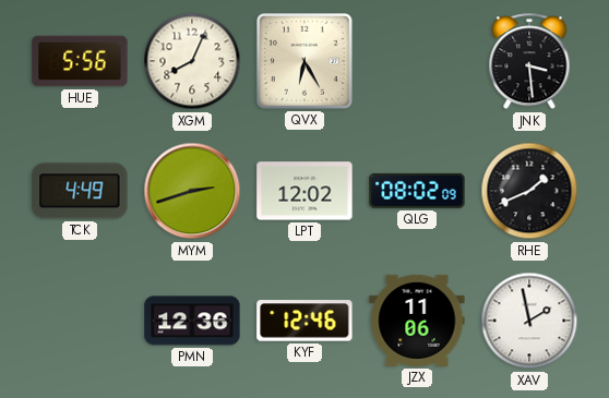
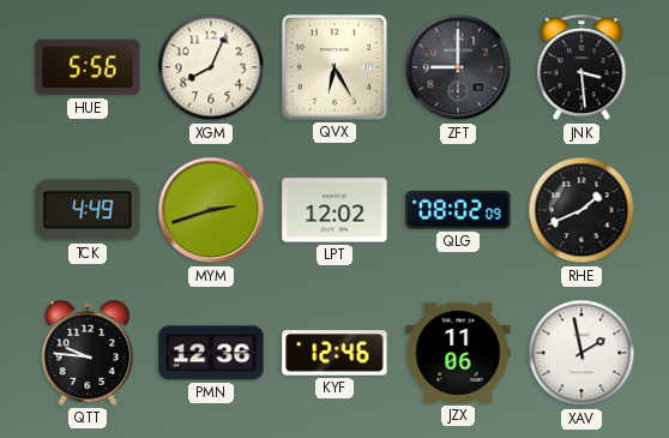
ZFT: none -> 9:00
QTT: none -> 9:46
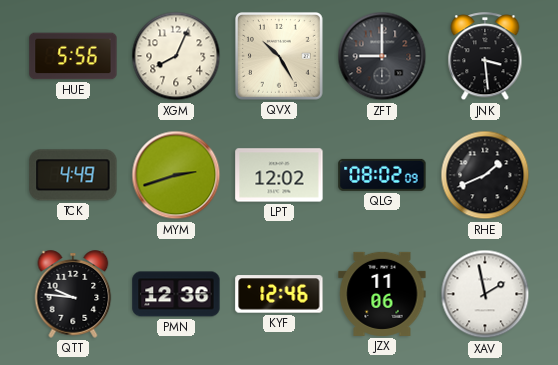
QVX: 6:25 -> 10:25
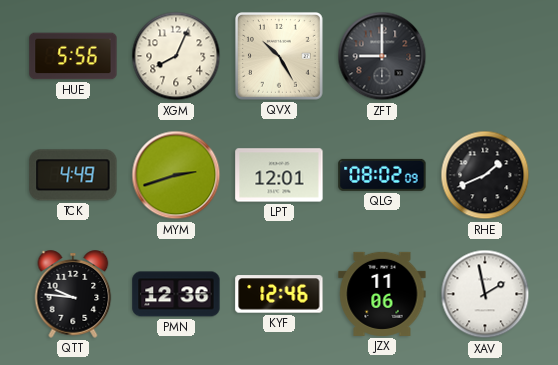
JNK: 3:29 -> none
LPT: 12:02 -> 12:01
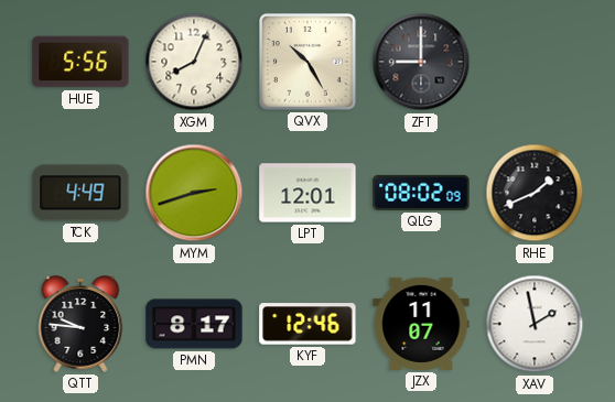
PMN: 12:36 -> 8:17
JZX: 11:06 -> 11:07
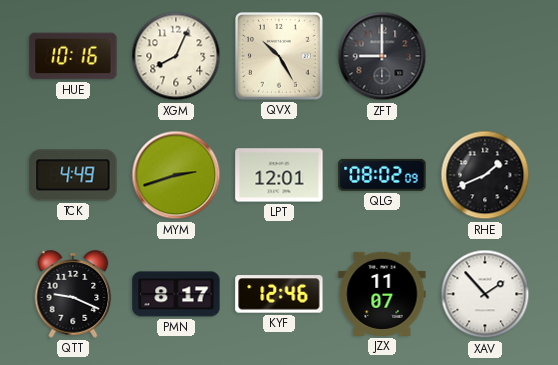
HUE: 5:56 -> 10:16
QTT: 9:46 -> 9:19
XAV: 1:58 -> 1:53
